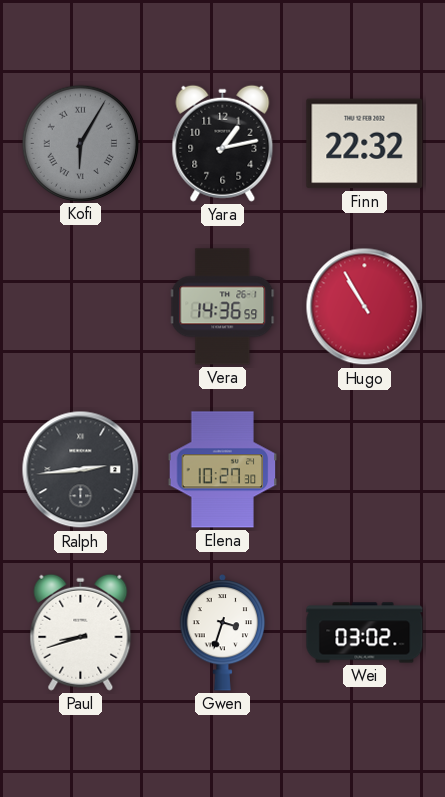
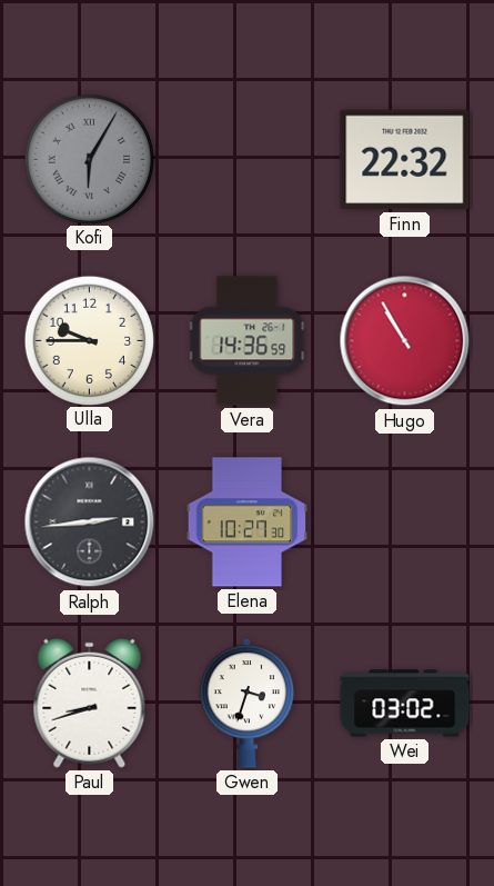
Yara: 1:13 -> none
Ulla: none -> 9:45
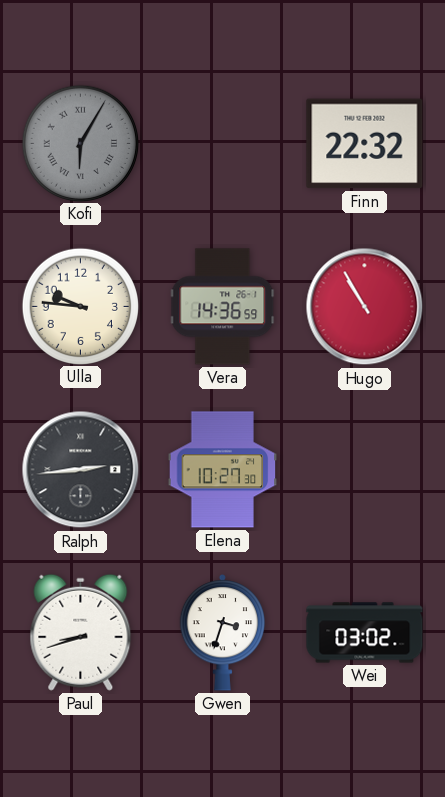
Ulla: 9:45 -> 9:46
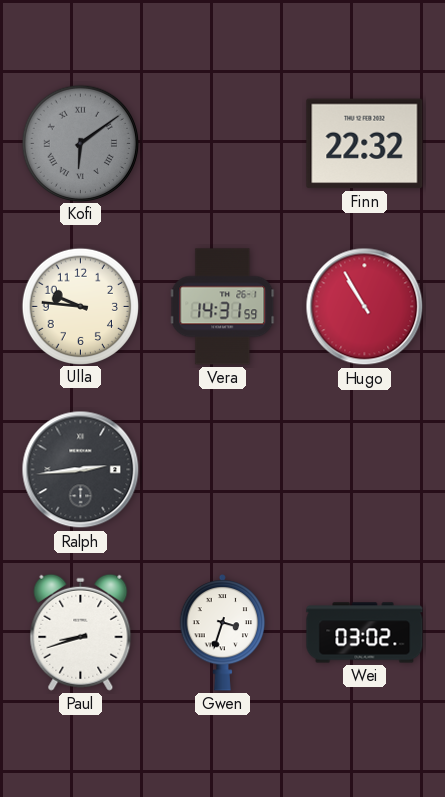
Kofi: 6:05 -> 6:09
Vera: 14:36 -> 14:31
Elena: 10:27 -> none
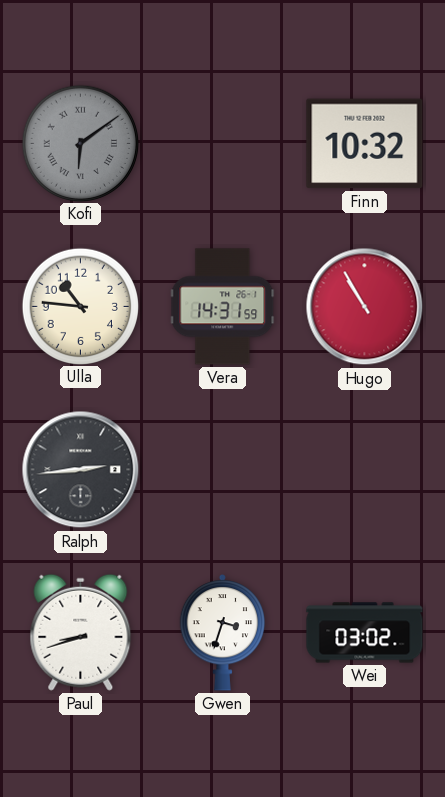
Finn: 22:32 -> 10:32
Ulla: 9:46 -> 10:46
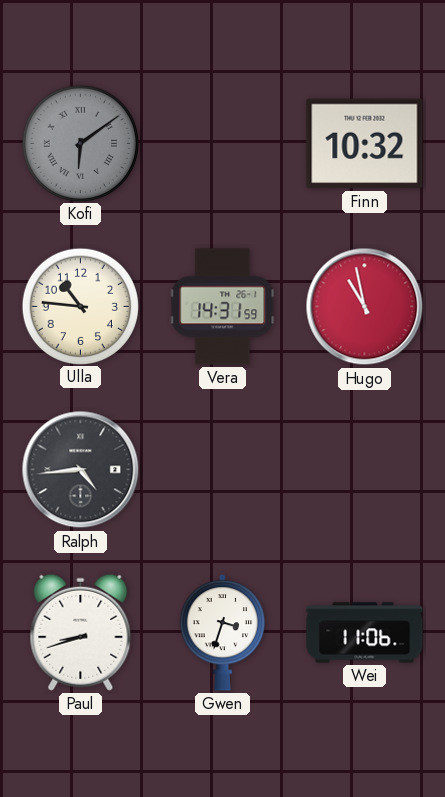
Hugo: 10:55 -> 10:58
Ralph: 2:44 -> 4:44
Wei: 03:02 -> 11:06
